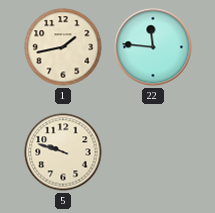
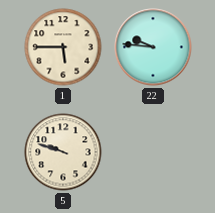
1: 1:43 -> 5:45
22: 11:46 -> 9:46
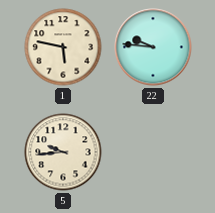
1: 5:45 -> 5:47
5: 9:48 -> 9:44
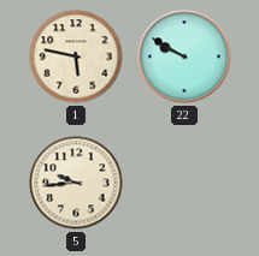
22: 9:46 -> 9:50
